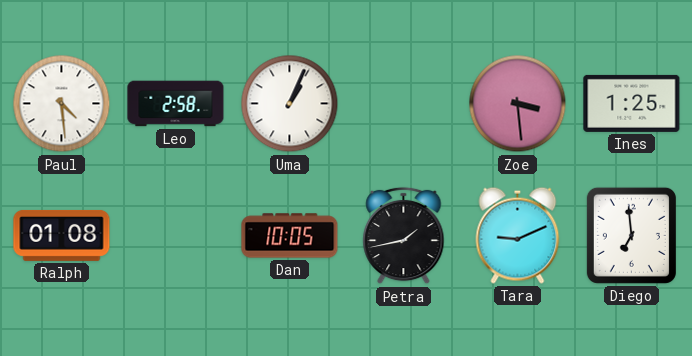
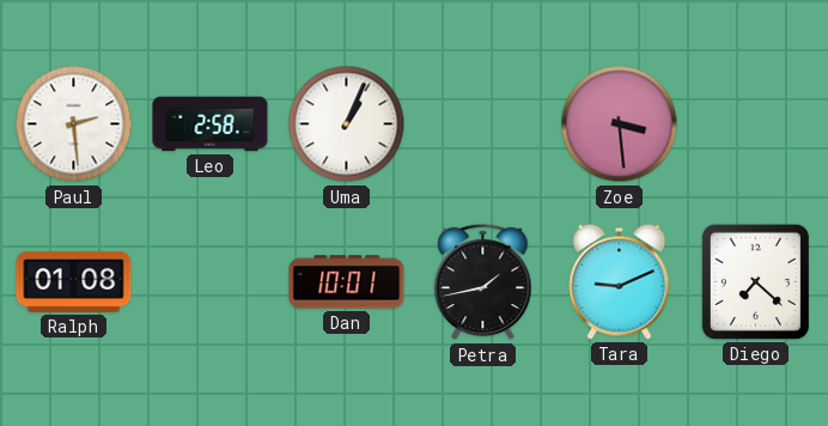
Paul: 4:29 -> 2:29
Ines: 1:25 -> none
Dan: 10:05 -> 10:01
Diego: 6:59 -> 7:22
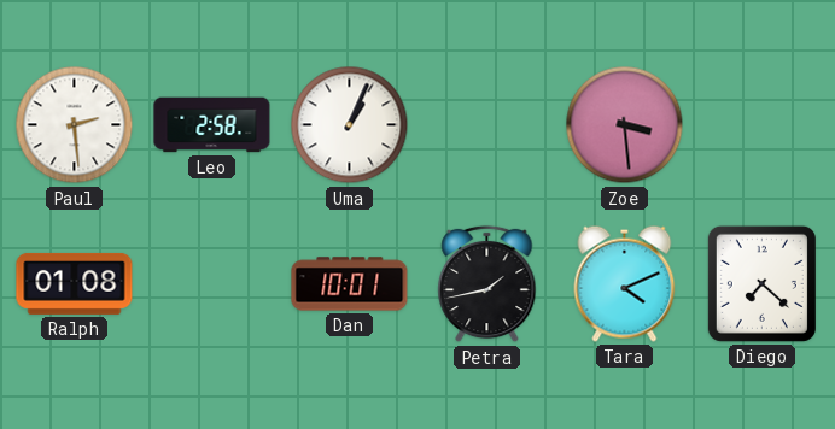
Tara: 9:11 -> 4:11
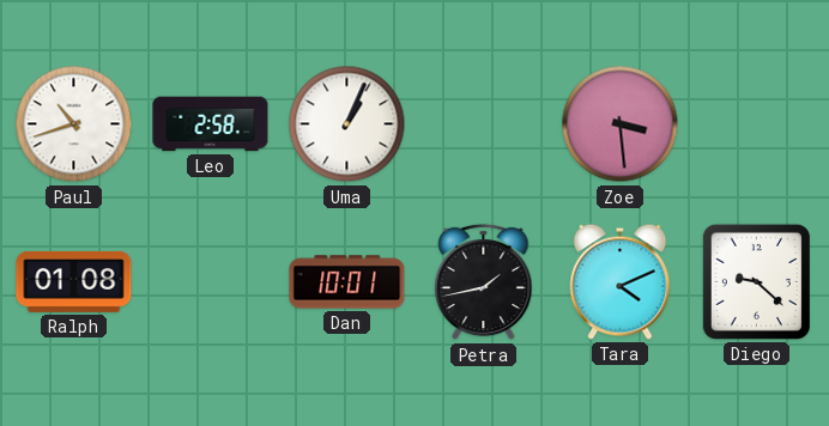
Paul: 2:29 -> 10:42
Diego: 7:22 -> 9:22
